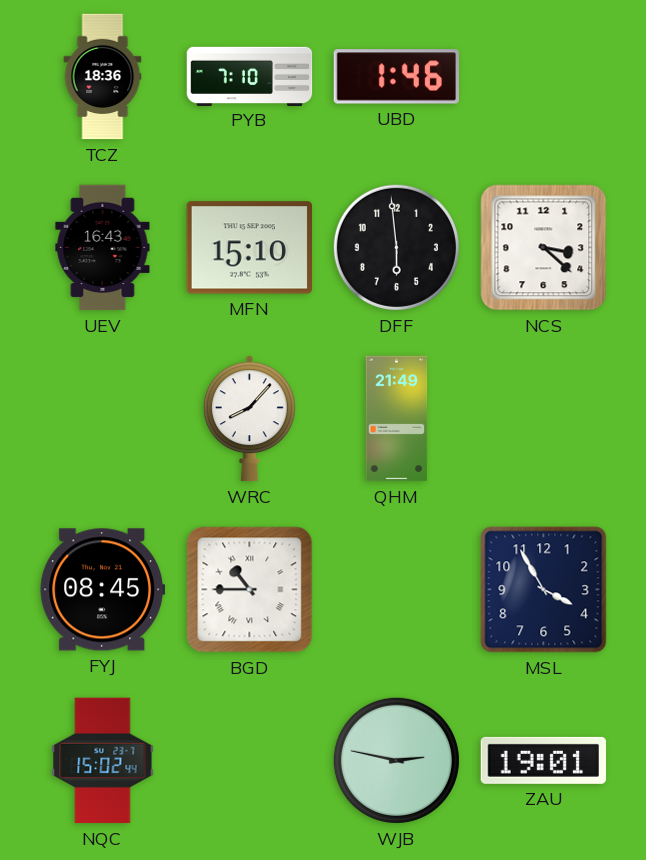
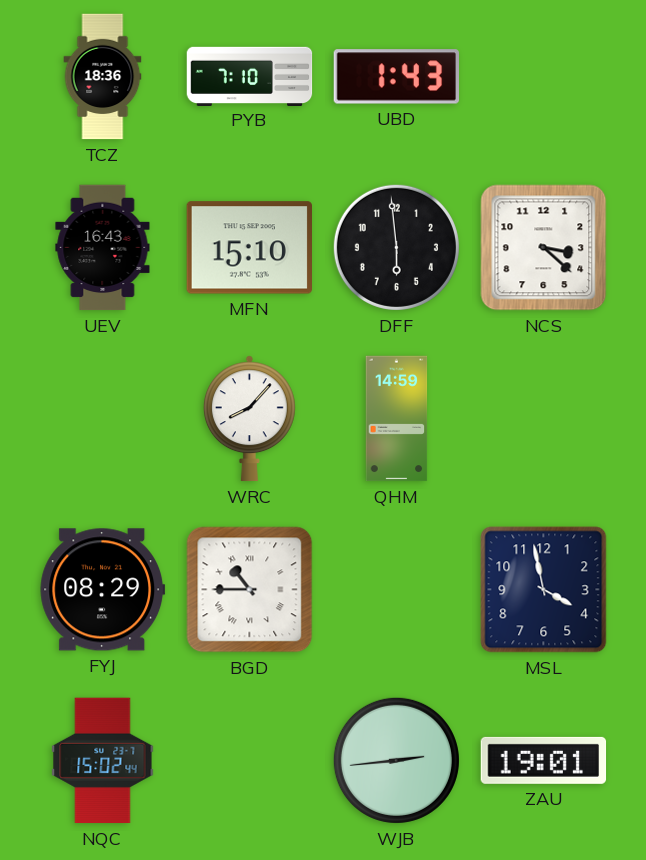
UBD: 1:46 -> 1:43
QHM: 21:49 -> 14:59
FYJ: 08:45 -> 08:29
MSL: 3:55 -> 3:58
WJB: 2:47 -> 2:44
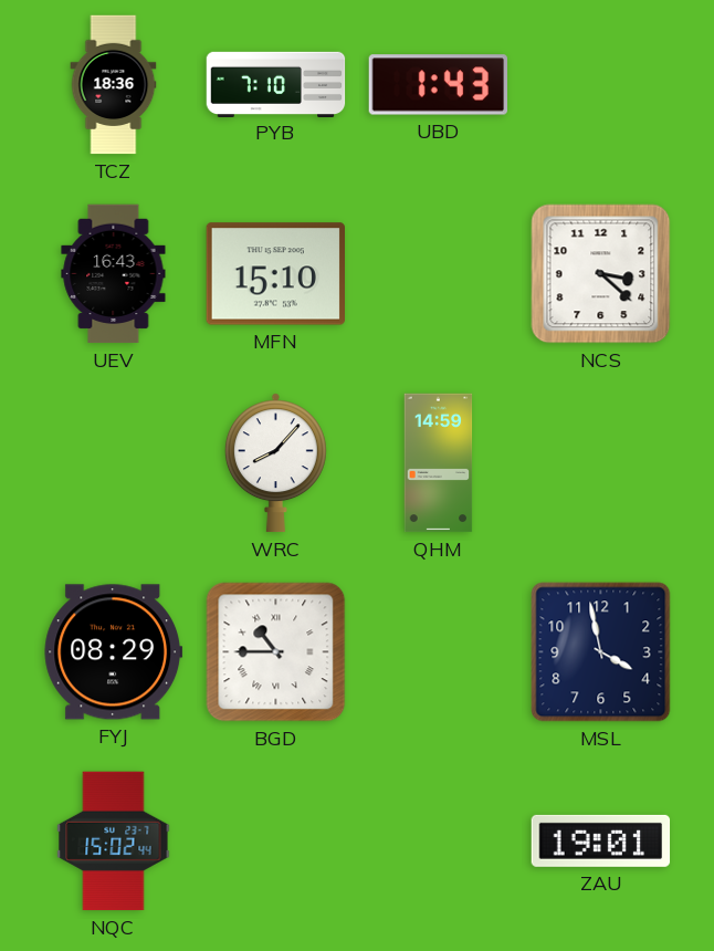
DFF: 5:59 -> none
WJB: 2:44 -> none
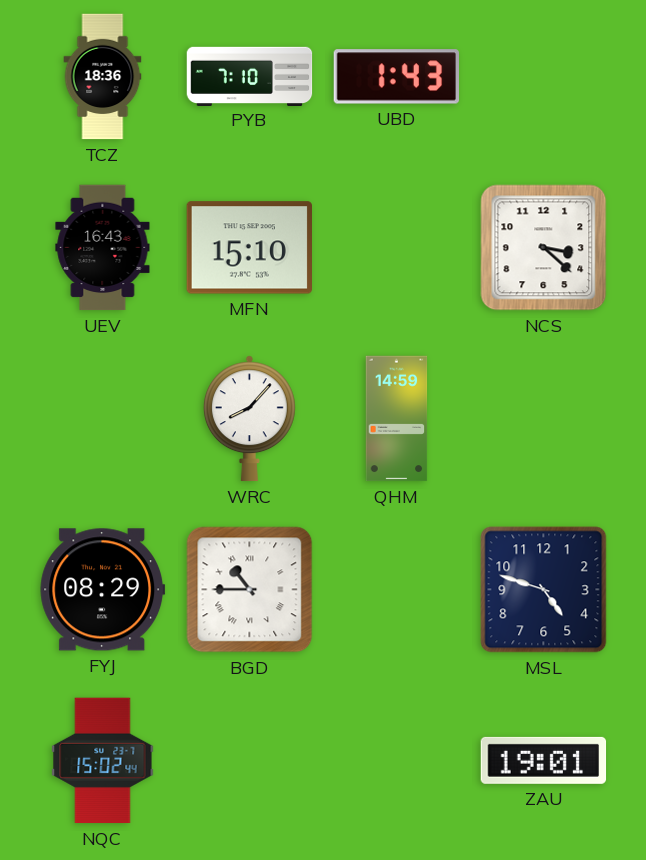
MSL: 3:58 -> 4:48
